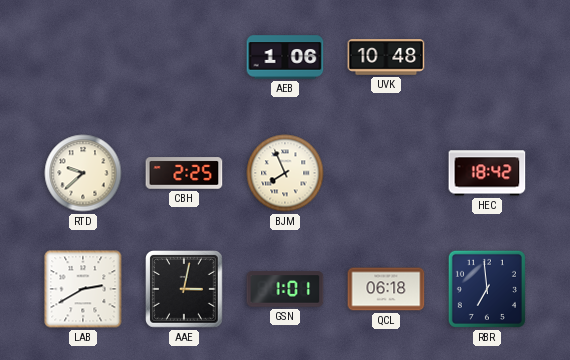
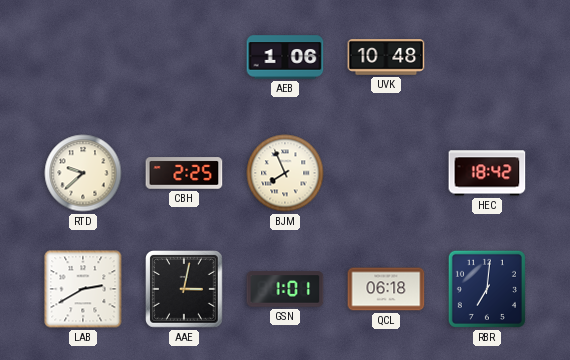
RBR: 6:59 -> 7:01
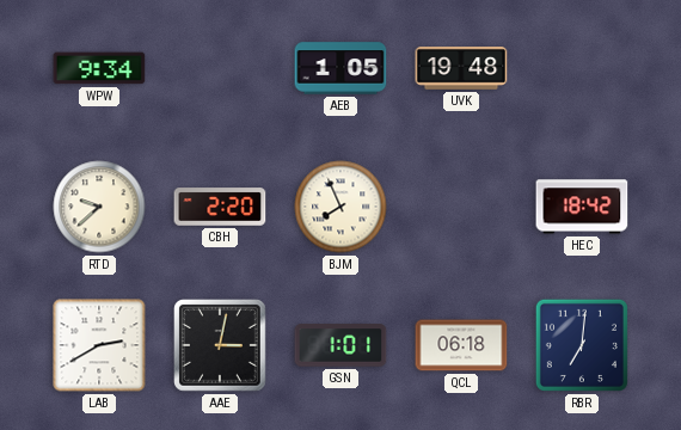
WPW: none -> 9:34
AEB: 1:06 -> 1:05
UVK: 10:48 -> 19:48
CBH: 2:25 -> 2:20
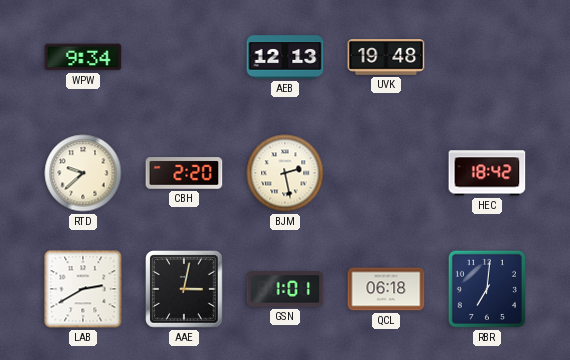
AEB: 1:05 -> 12:13
BJM: 7:56 -> 2:28
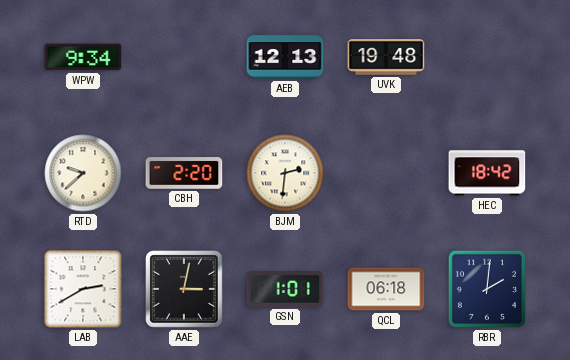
BJM: 2:28 -> 2:31
RBR: 7:01 -> 2:01
